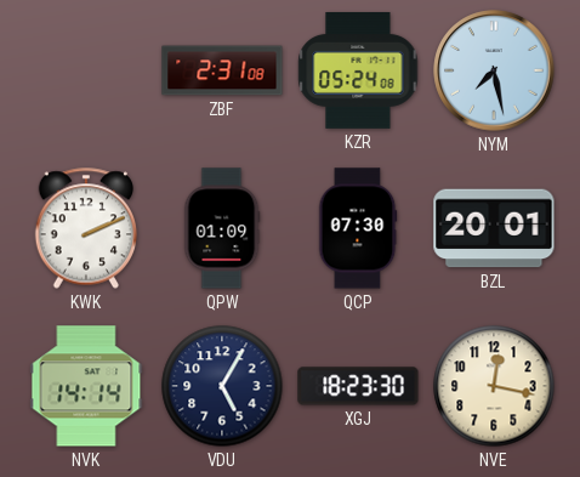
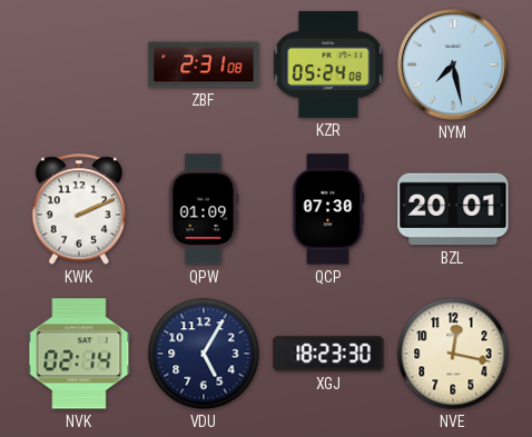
NVK: 14:14 -> 02:14
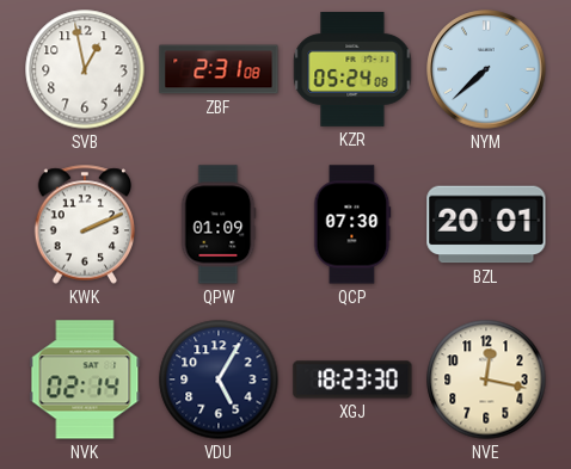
SVB: none -> 12:58
NYM: 7:28 -> 7:38
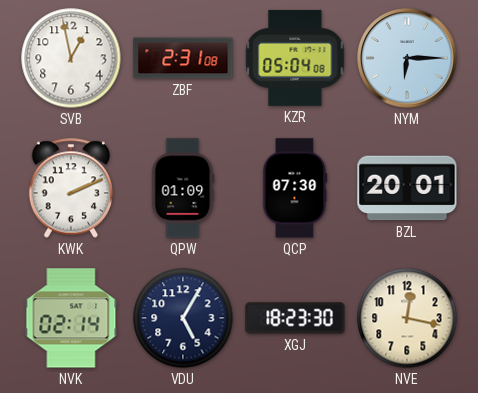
KZR: 05:24 -> 05:04
NYM: 7:38 -> 6:15
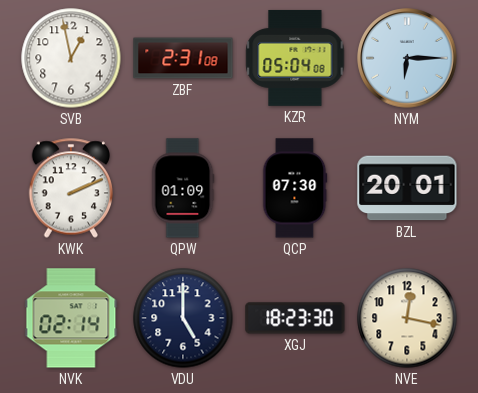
VDU: 5:05 -> 5:00
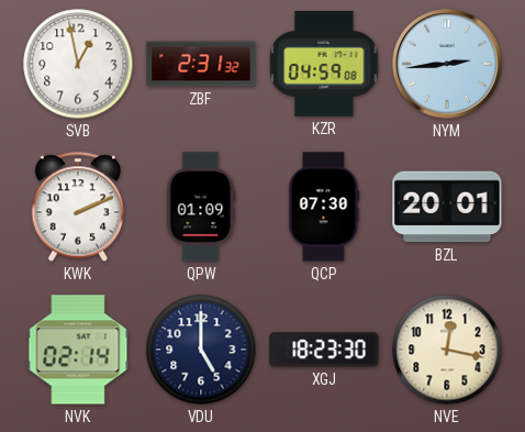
ZBF: 2:31:08 -> 2:31:32
KZR: 05:04 -> 04:59
NYM: 6:15 -> 2:44
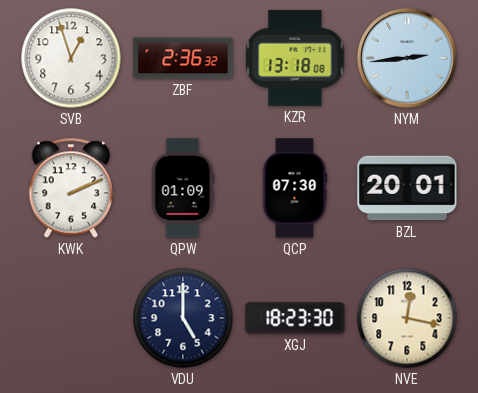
SVB: 12:58 -> 12:57
ZBF: 2:31 -> 2:36
KZR: 04:59 -> 13:18
NVK: 02:14 -> none
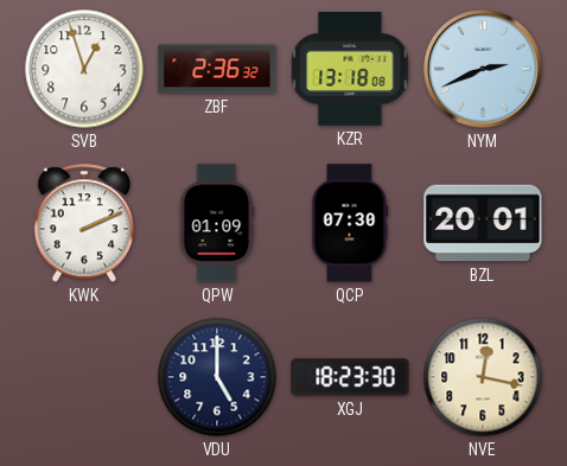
NYM: 2:44 -> 2:41
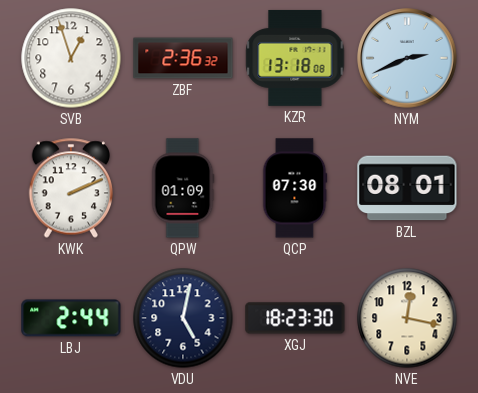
BZL: 20:01 -> 08:01
LBJ: none -> 2:44
VDU: 5:00 -> 5:02
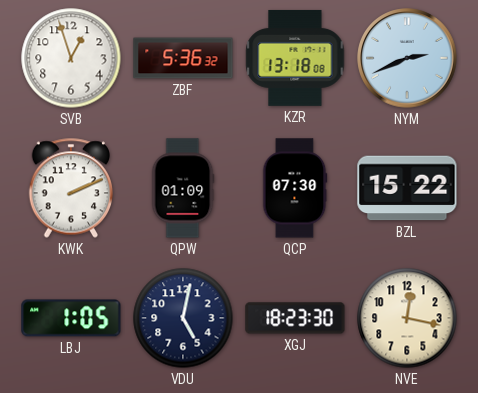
ZBF: 2:36 -> 5:36
BZL: 08:01 -> 15:22
LBJ: 2:44 -> 1:05
